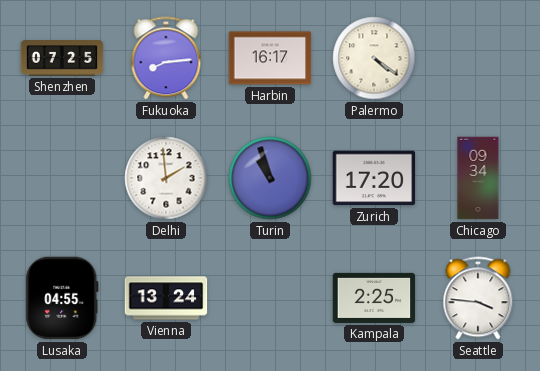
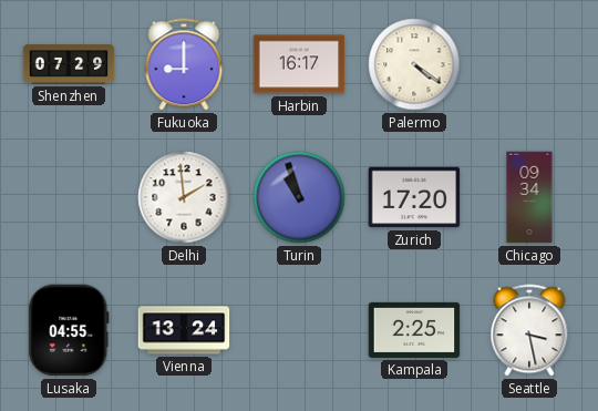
Shenzhen: 07:25 -> 07:29
Fukuoka: 8:14 -> 9:00
Seattle: 3:46 -> 3:28
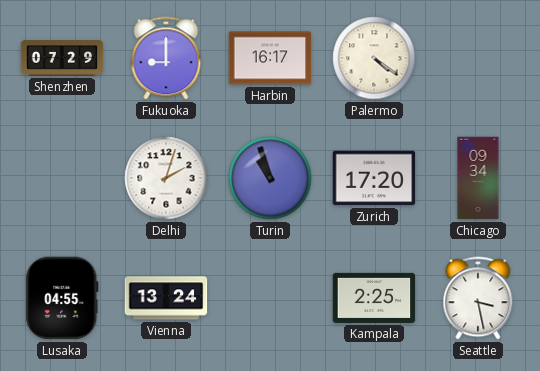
Delhi: 1:59 -> 2:03
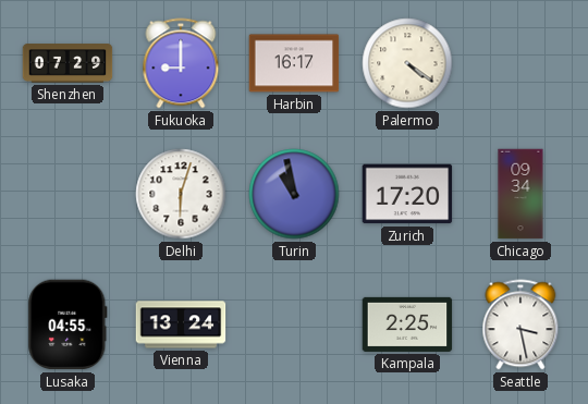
Delhi: 2:03 -> 6:03
Turin: 10:57 -> 10:58
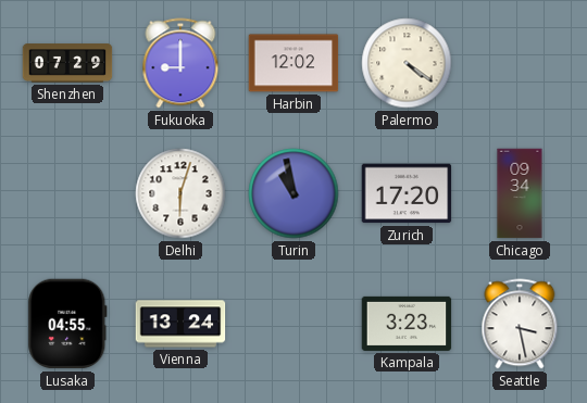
Harbin: 16:17 -> 12:02
Kampala: 2:25 -> 3:23
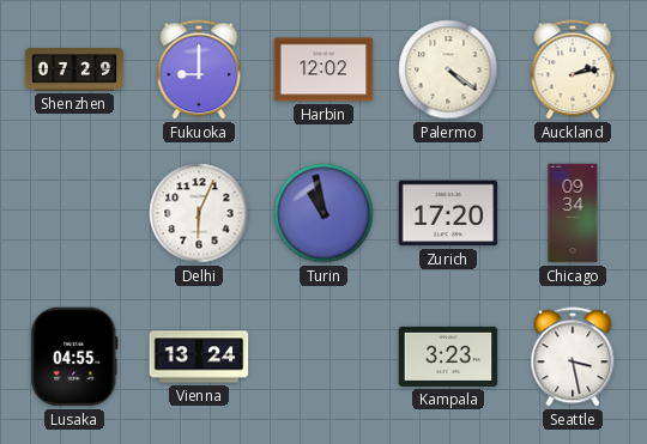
Auckland: none -> 2:13
Delhi: 6:03 -> 6:04
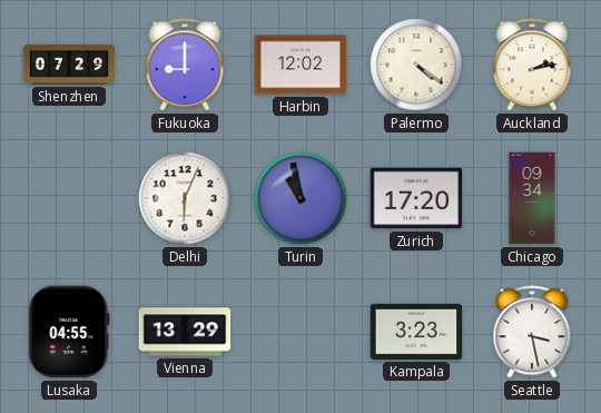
Vienna: 13:24 -> 13:29
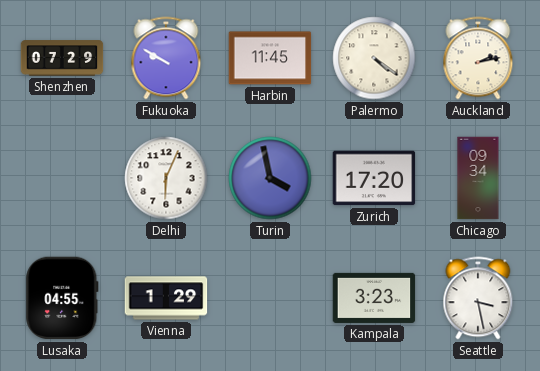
Fukuoka: 9:00 -> 9:50
Harbin: 12:02 -> 11:45
Turin: 10:58 -> 3:58
Vienna: 13:29 -> 1:29
